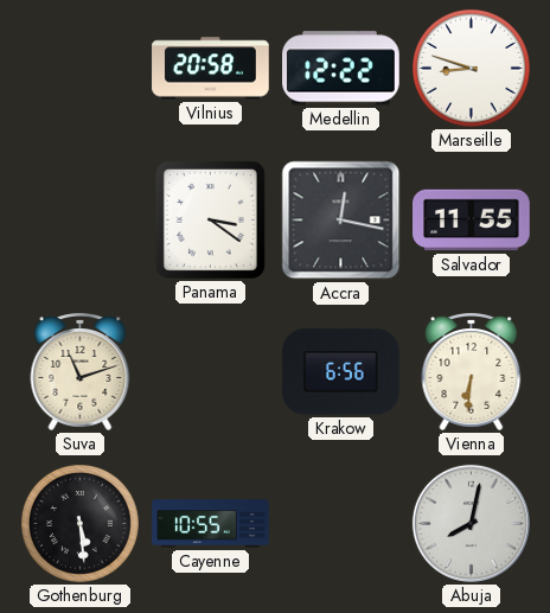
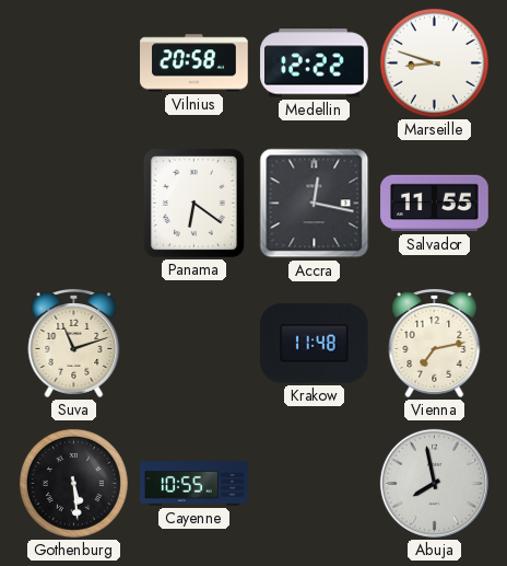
Panama: 3:21 -> 6:21
Krakow: 6:56 -> 11:48
Vienna: 6:31 -> 7:13
Abuja: 8:02 -> 7:58
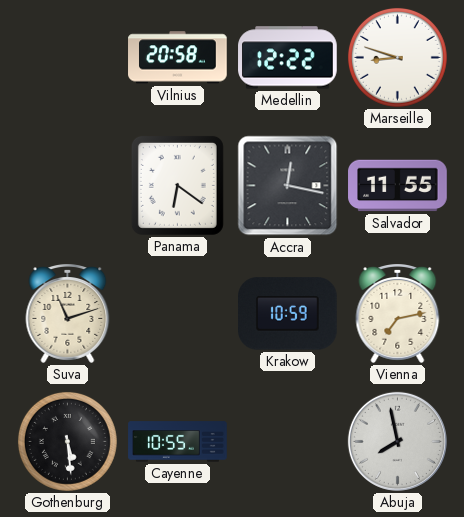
Krakow: 11:48 -> 10:59
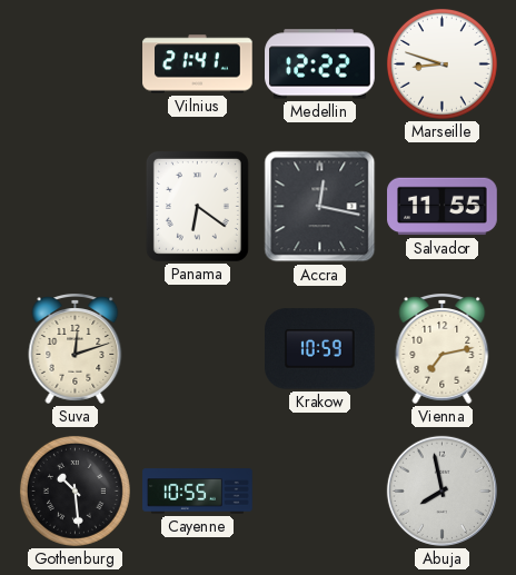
Vilnius: 20:58 -> 21:41
Suva: 11:12 -> 12:12
Gothenburg: 5:29 -> 10:29
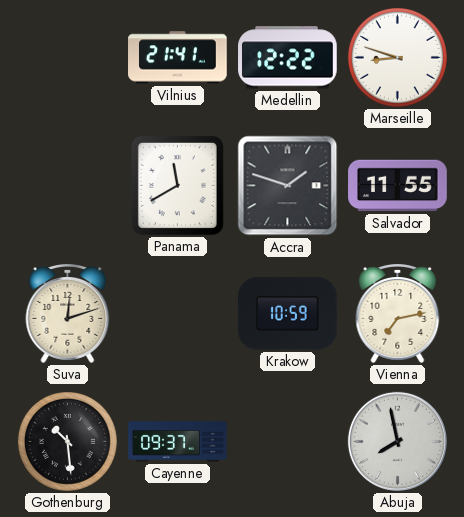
Panama: 6:21 -> 11:40
Accra: 12:17 -> 1:48
Cayenne: 10:55 -> 09:37
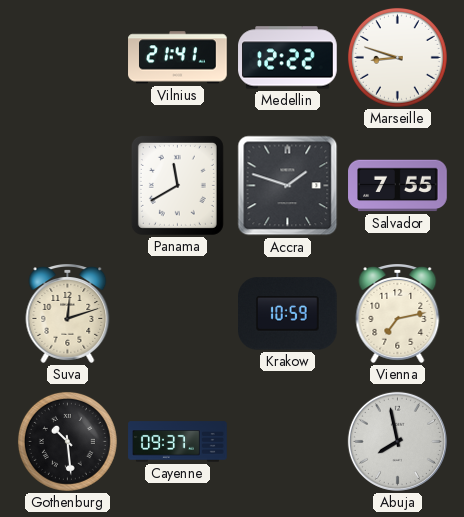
Salvador: 11:55 -> 7:55
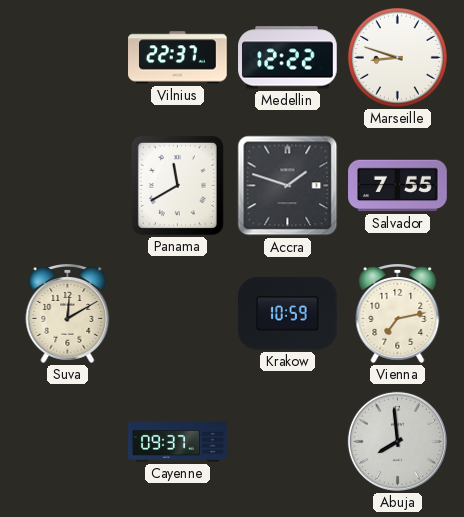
Vilnius: 21:41 -> 22:37
Suva: 12:12 -> 12:10
Gothenburg: 10:29 -> none
Abuja: 7:58 -> 7:59
